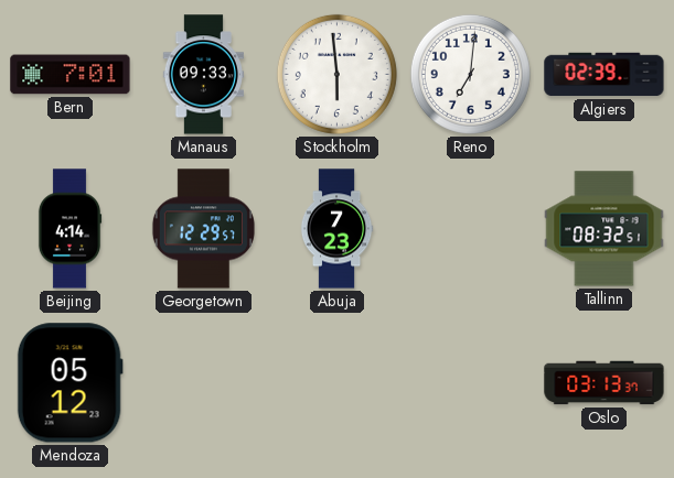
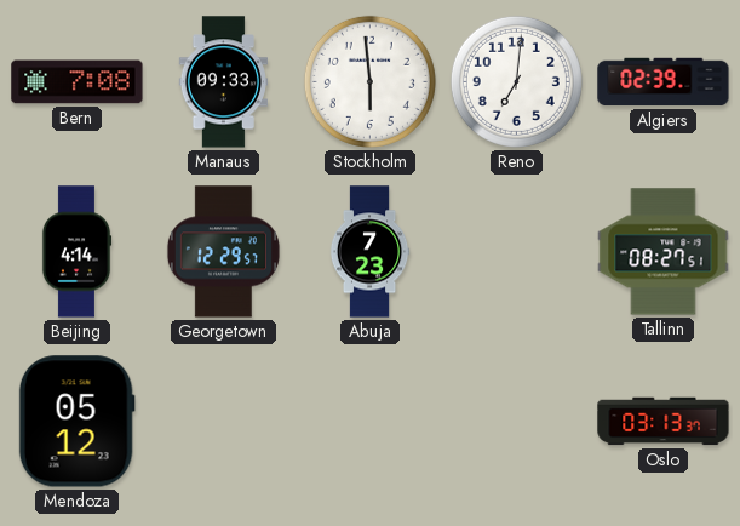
Bern: 7:01 -> 7:08
Tallinn: 08:32 -> 08:27
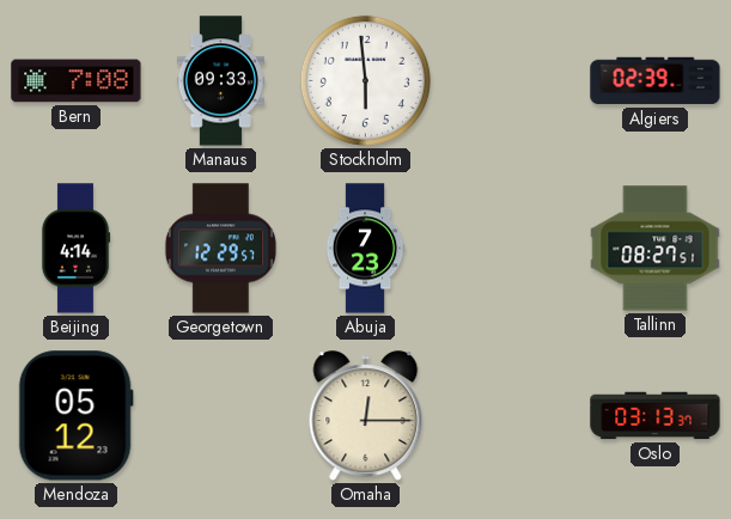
Reno: 7:01 -> none
Omaha: none -> 12:15
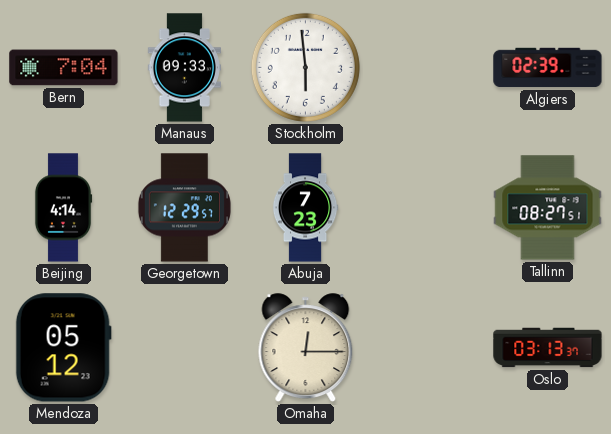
Bern: 7:08 -> 7:04
